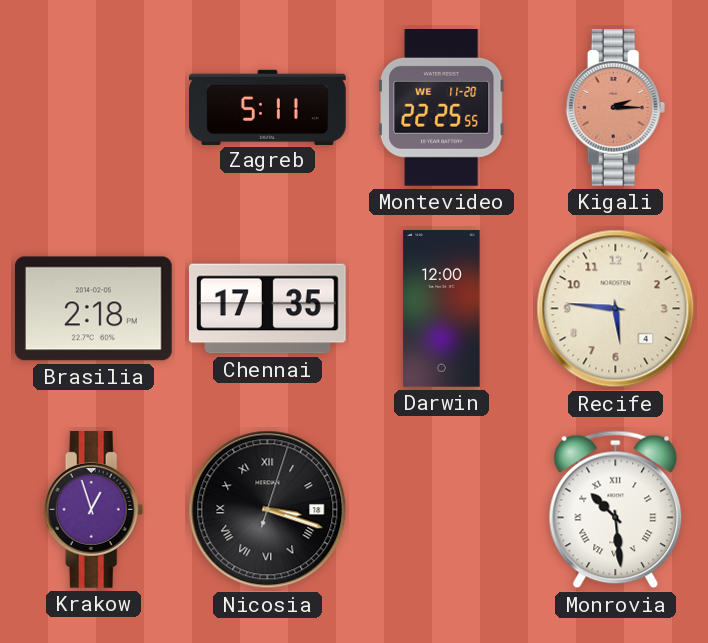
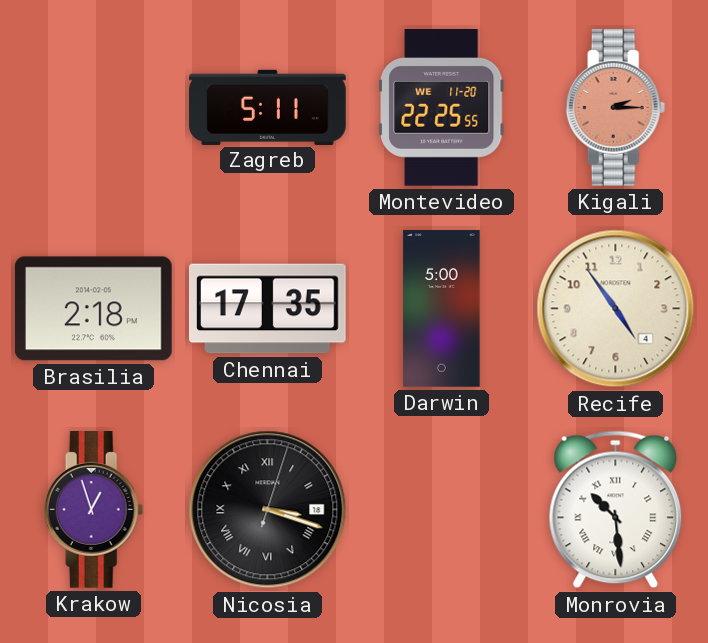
Darwin: 12:00 -> 5:00
Recife: 5:46 -> 4:54
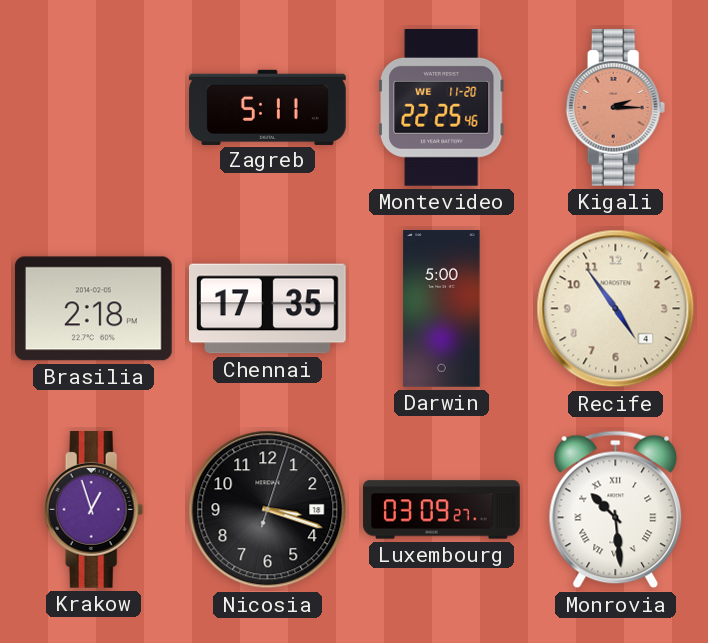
Montevideo: 22:25:55 -> 22:25:46
Nicosia numerals: Roman -> Arabic
Luxembourg: none -> 03:09
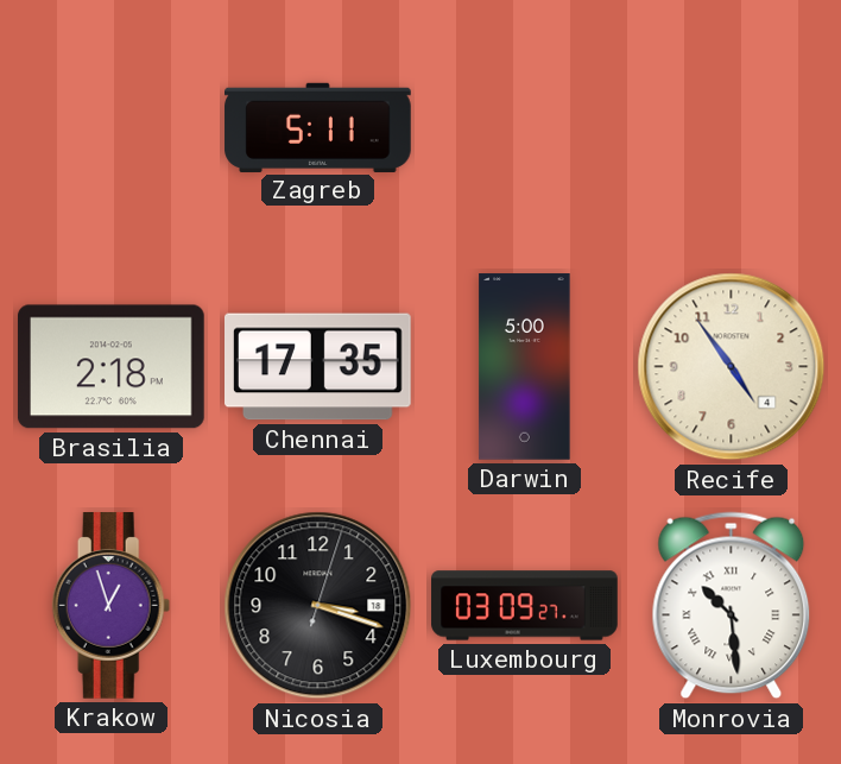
Montevideo: 22:25 -> none
Kigali: 2:15 -> none
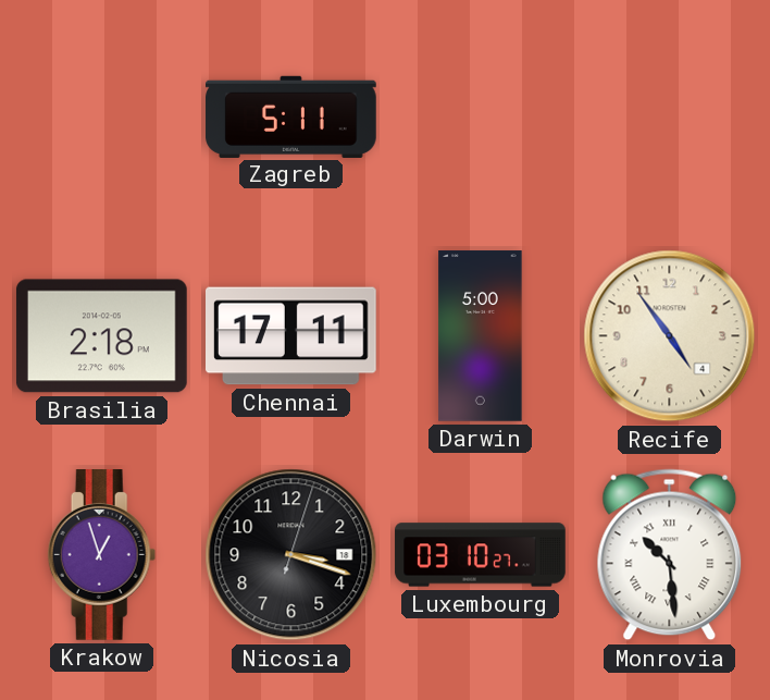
Chennai: 17:35 -> 17:11
Luxembourg: 03:09 -> 03:10
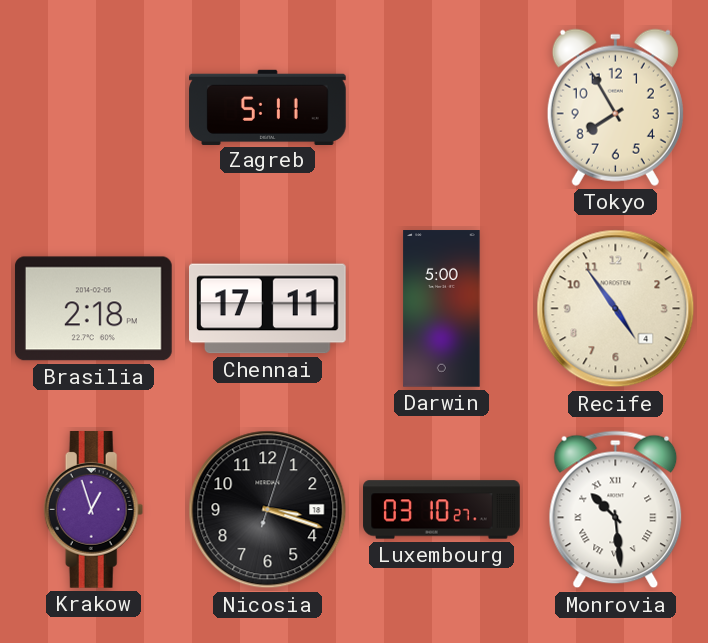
Tokyo: none -> 7:55
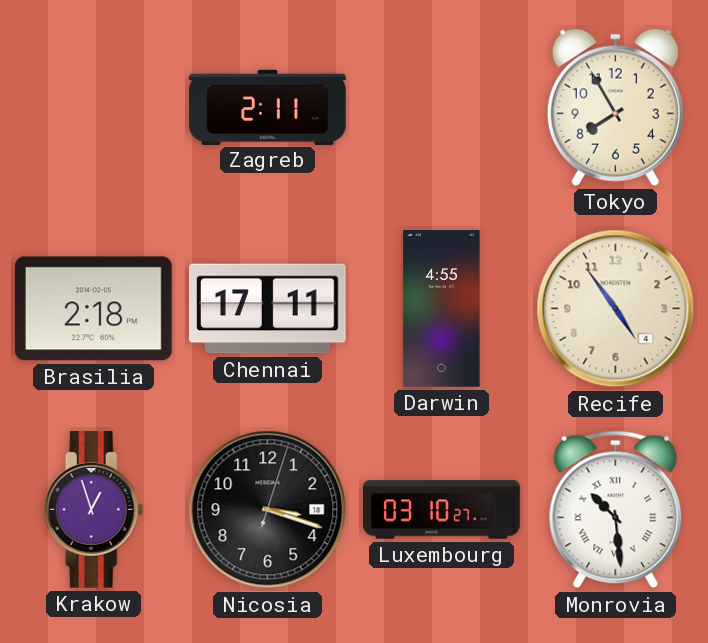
Zagreb: 5:11 -> 2:11
Darwin: 5:00 -> 4:55
